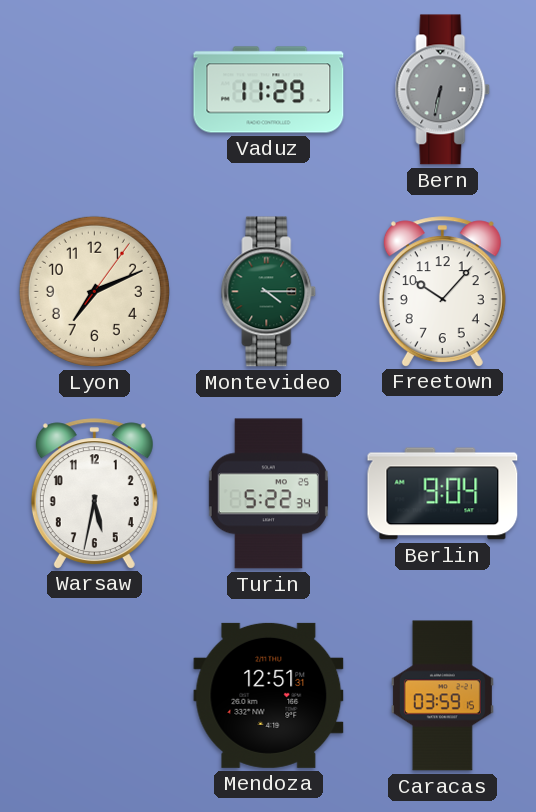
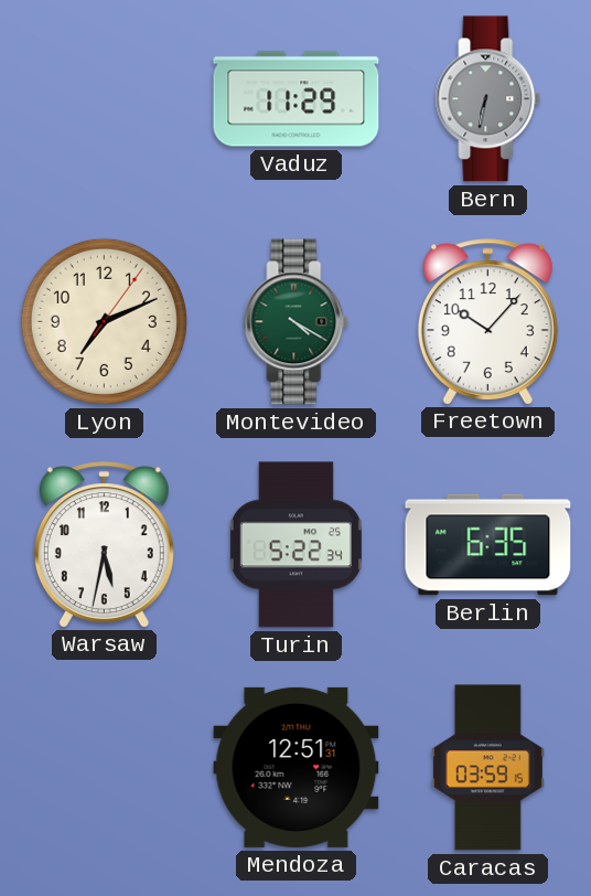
Montevideo: 4:15 -> 4:20
Berlin: 9:04 -> 6:35
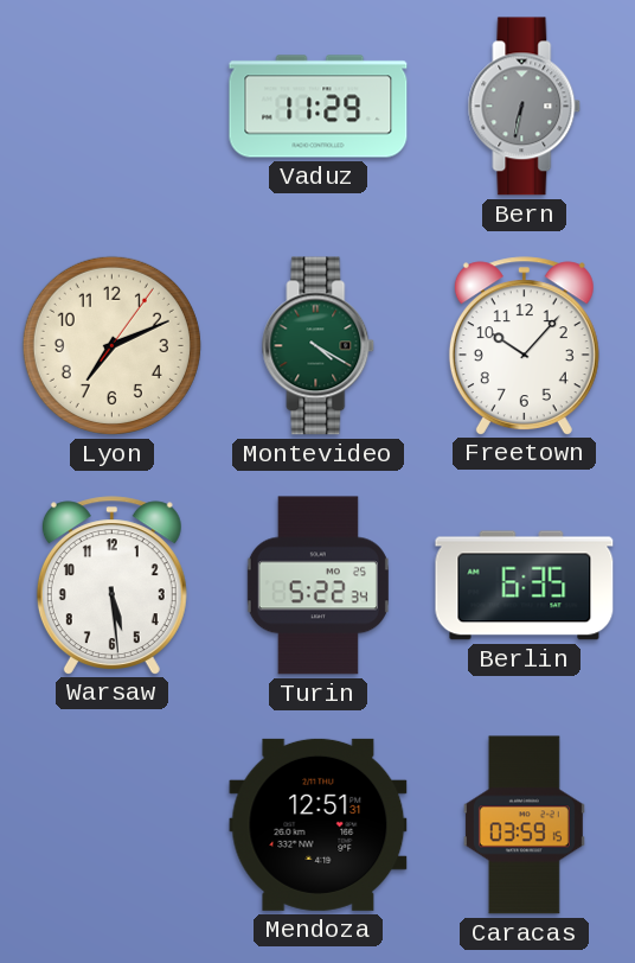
Warsaw: 5:32 -> 5:29
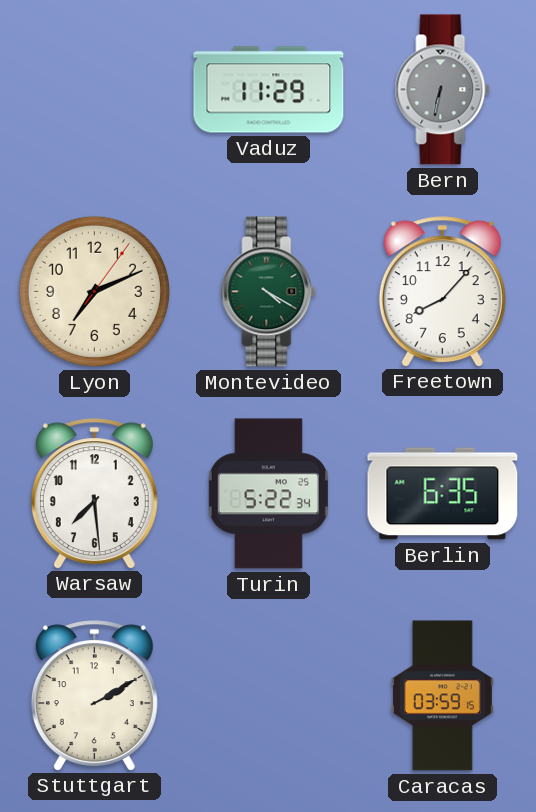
Freetown: 10:07 -> 8:07
Warsaw: 5:29 -> 7:29
Stuttgart: none -> 2:10
Mendoza: 12:51 -> none
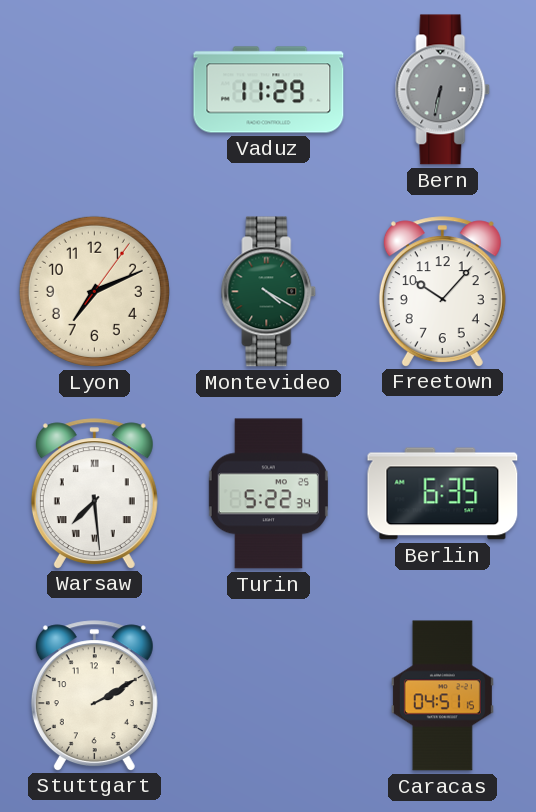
Freetown: 8:07 -> 10:07
Warsaw numerals: Arabic -> Roman
Caracas: 03:59 -> 04:51
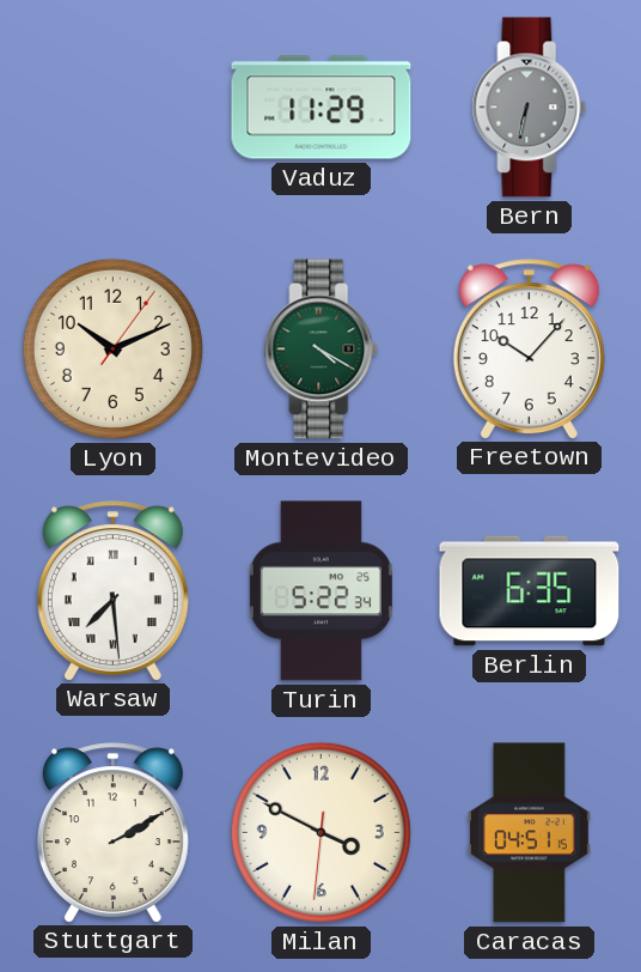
Lyon: 7:11 -> 10:11
Milan: none -> 3:49
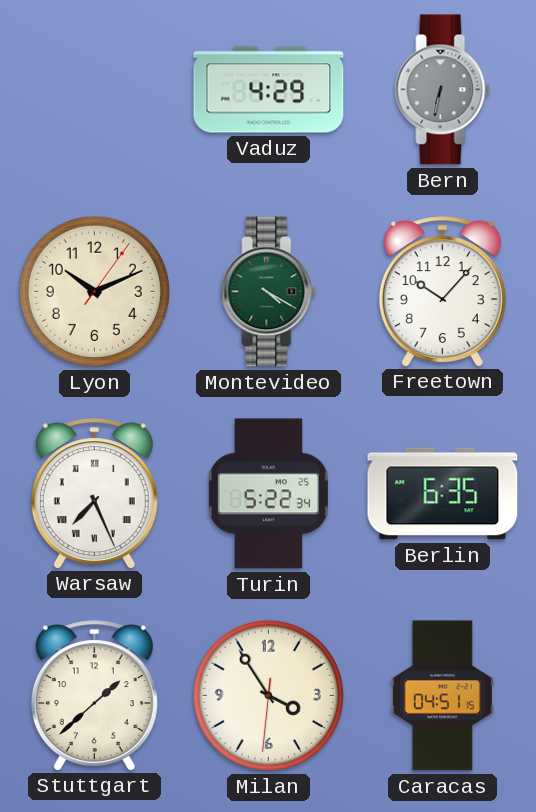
Vaduz: 11:29 -> 4:29
Warsaw: 7:29 -> 7:26
Stuttgart: 2:10 -> 1:38
Milan: 3:49 -> 3:54
